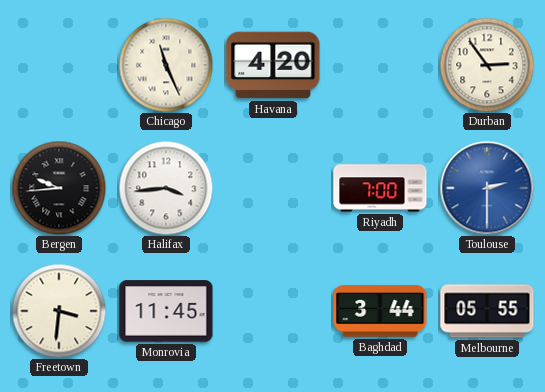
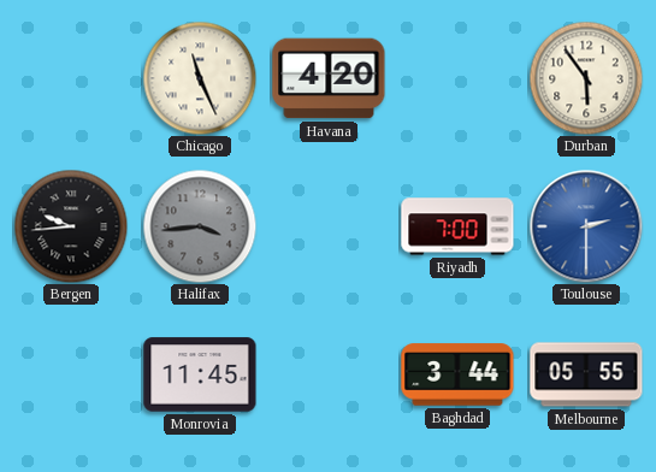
Durban: 2:54 -> 5:54
Halifax dial: white -> grey
Freetown: 3:31 -> none
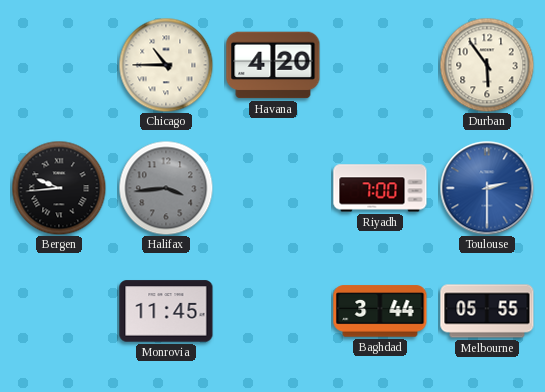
Chicago: 11:26 -> 10:45
